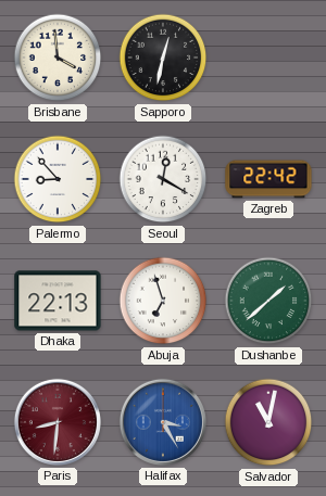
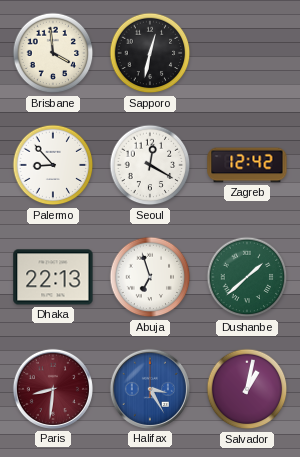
Zagreb: 22:42 -> 12:42
Salvador: 11:02 -> 1:02
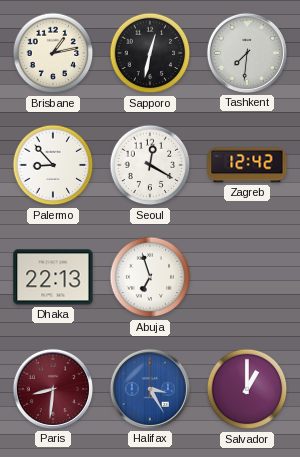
Brisbane: 3:59 -> 1:13
Tashkent: none -> 7:31
Dushanbe: 1:38 -> none
Salvador: 1:02 -> 1:00
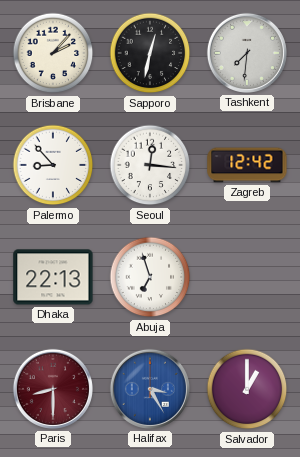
Brisbane: 1:13 -> 2:07
Seoul: 12:20 -> 12:16
Paris: 8:31 -> 8:30
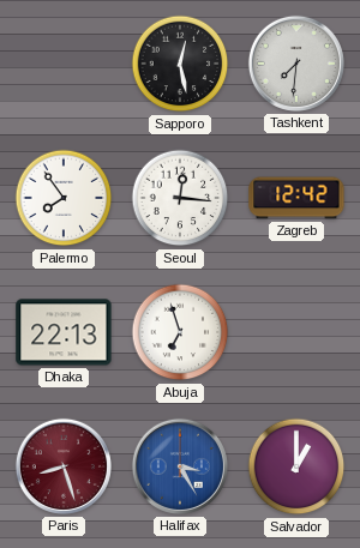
Brisbane: 2:07 -> none
Sapporo: 12:32 -> 12:28
Palermo: 8:53 -> 7:54
Paris: 8:30 -> 8:27
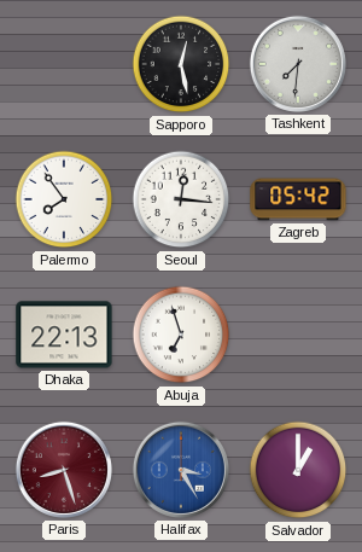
Zagreb: 12:42 -> 05:42
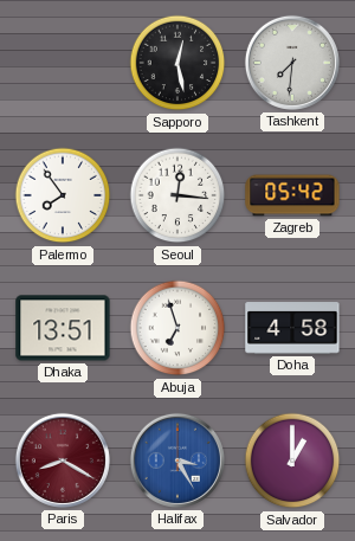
Dhaka: 22:13 -> 13:51
Doha: none -> 4:58
Paris: 8:27 -> 8:20
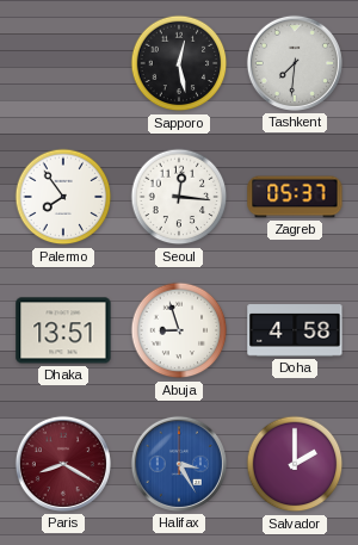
Zagreb: 05:42 -> 05:37
Abuja: 6:57 -> 8:57
Salvador: 1:00 -> 2:00
